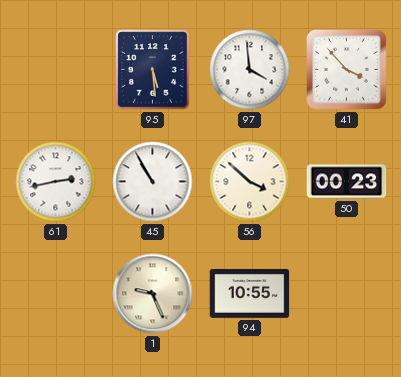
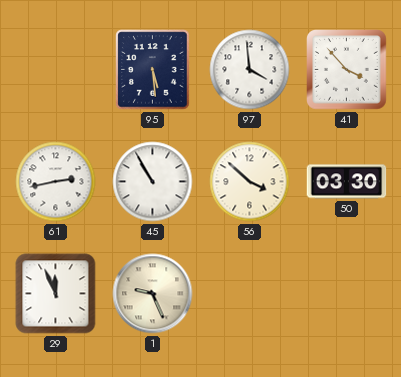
50: 00:23 -> 03:30
29: none -> 11:56
94: 10:55 -> none
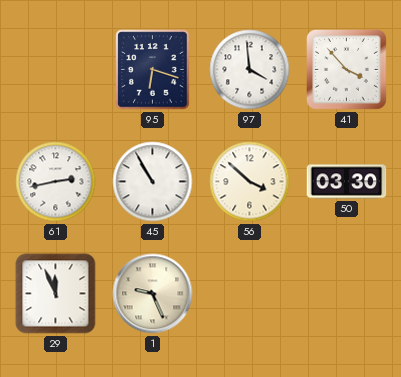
95: 5:29 -> 6:18
